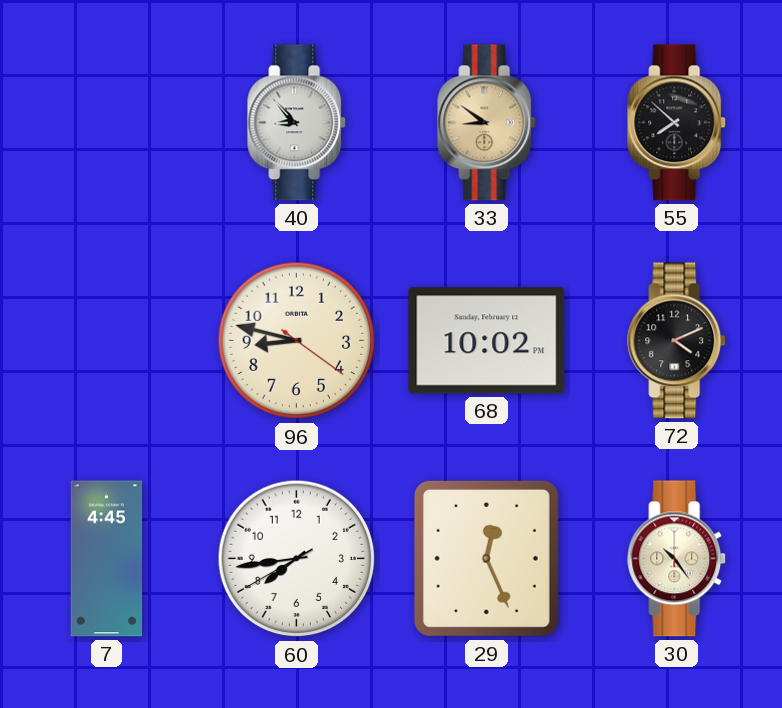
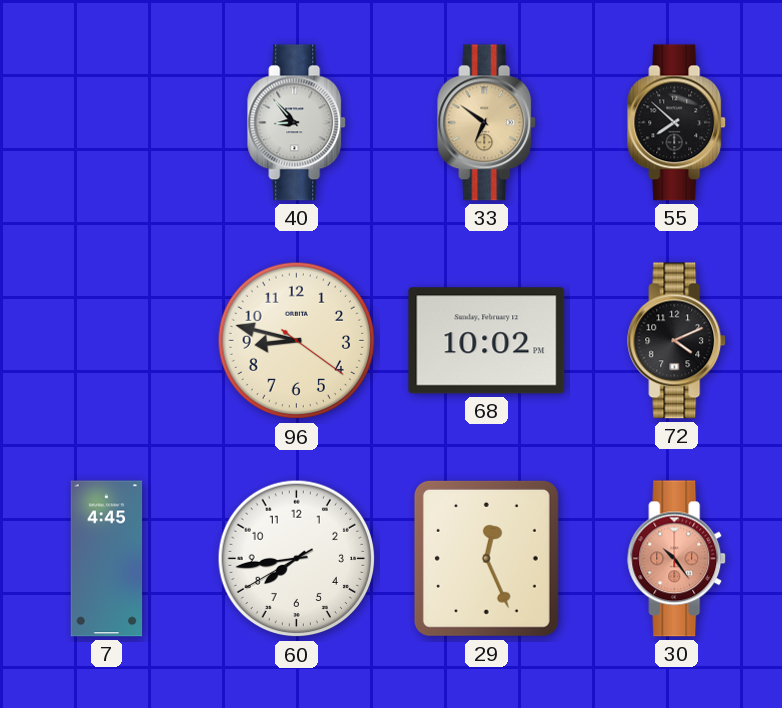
33: 8:51 -> 6:51
30 dial: cream -> salmon
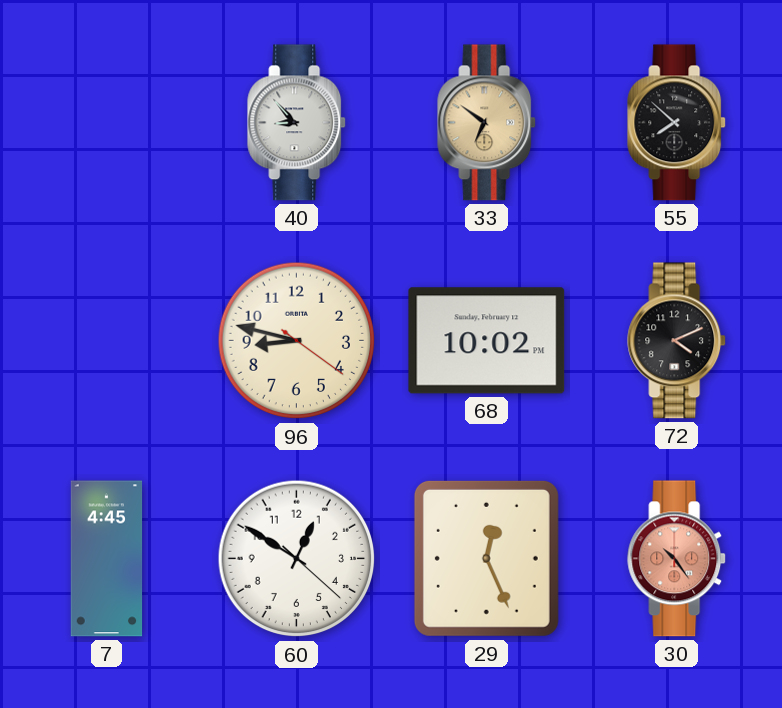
60: 7:43 -> 12:50
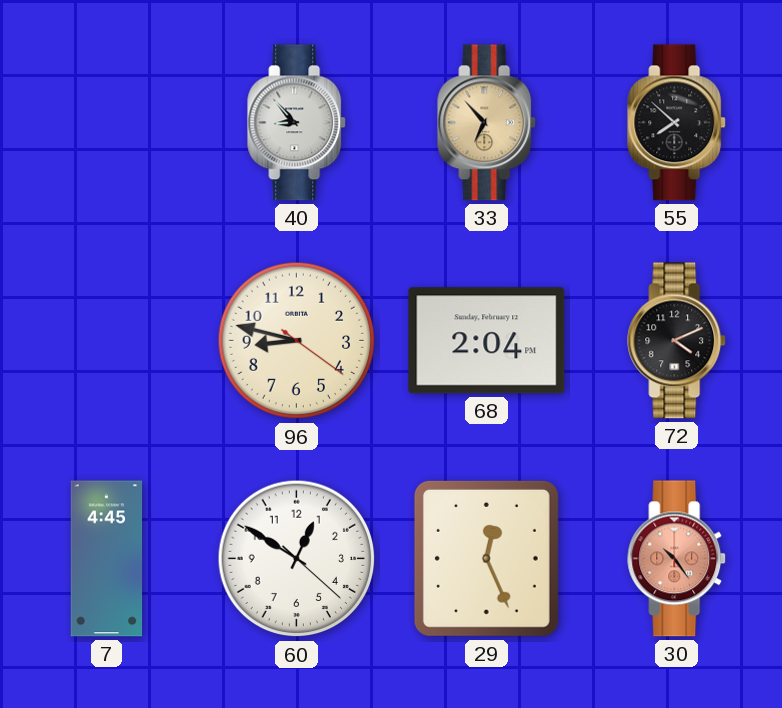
33: 6:51 -> 6:53
68: 10:02 -> 2:04
